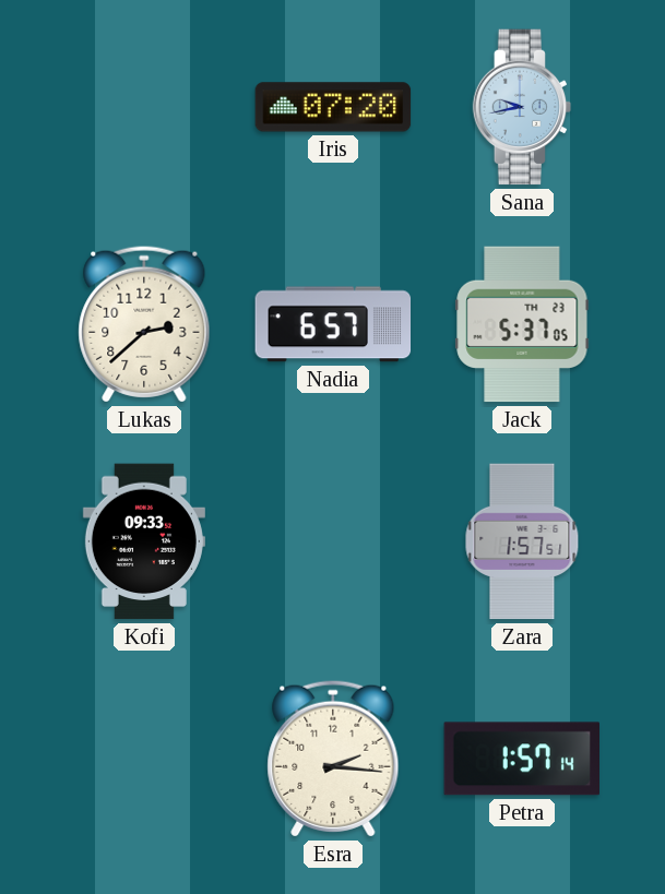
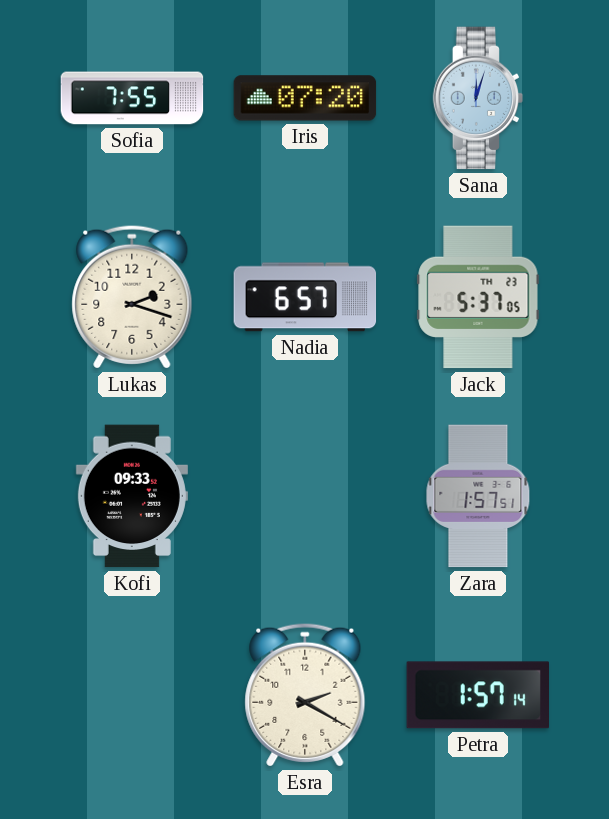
Sofia: none -> 7:55
Sana: 9:43 -> 12:03
Lukas: 2:38 -> 2:18
Esra: 2:16 -> 2:20
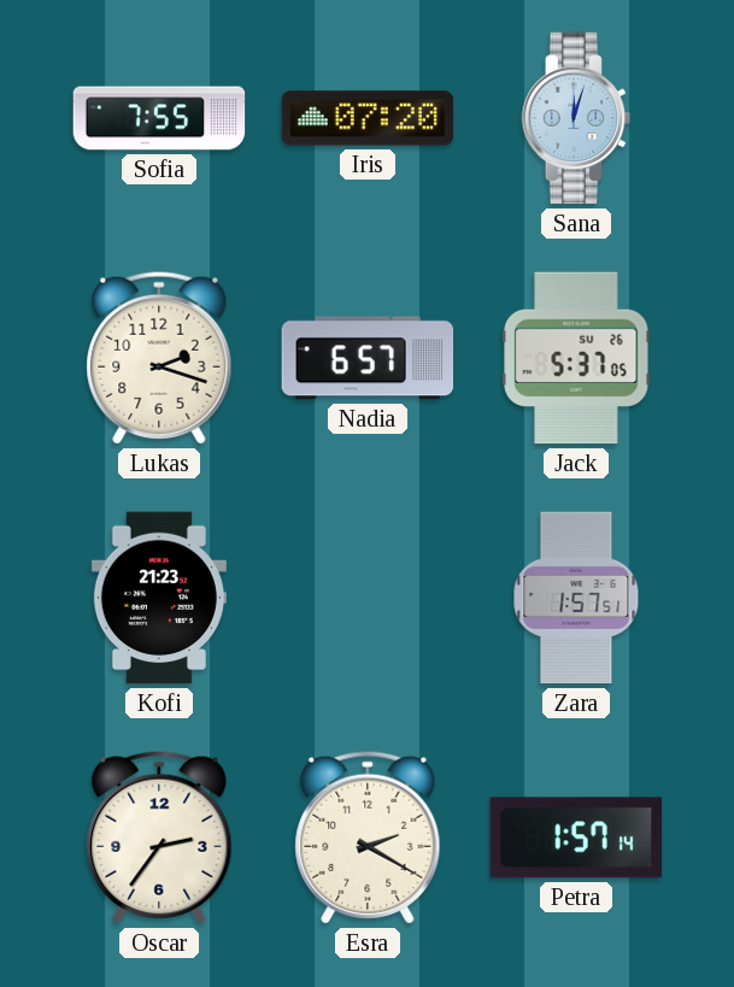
Jack date: TH 23 -> SU 26
Kofi: 09:33 -> 21:23
Oscar: none -> 2:36
